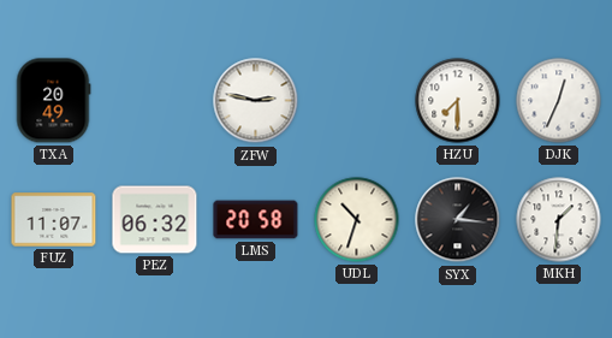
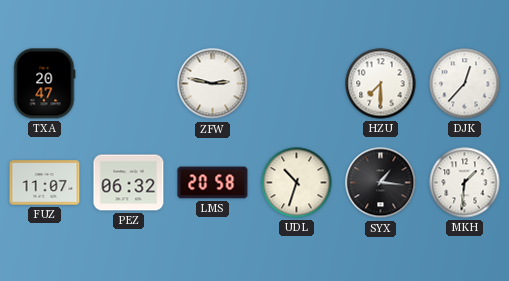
TXA: 20:49 -> 20:47
DJK: 12:34 -> 12:37
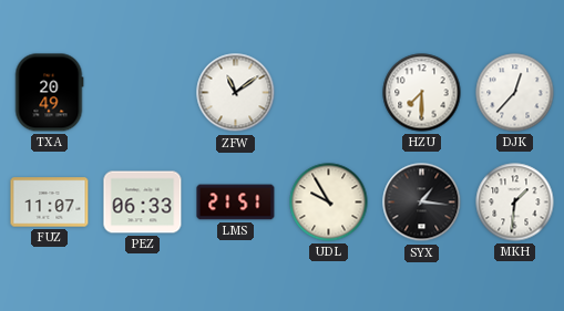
TXA: 20:47 -> 20:49
ZFW: 2:47 -> 11:09
PEZ: 06:32 -> 06:33
LMS: 20:58 -> 21:51
UDL: 10:33 -> 9:55
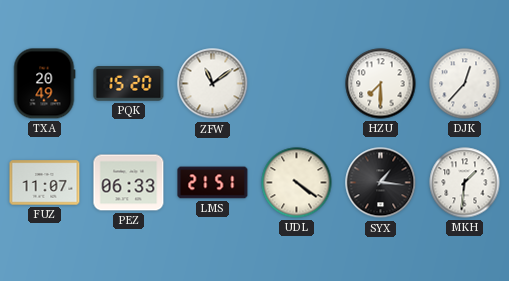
PQK: none -> 15:20
UDL: 9:55 -> 4:21
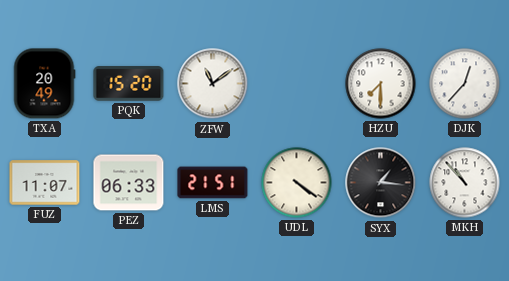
MKH: 1:31 -> 10:53
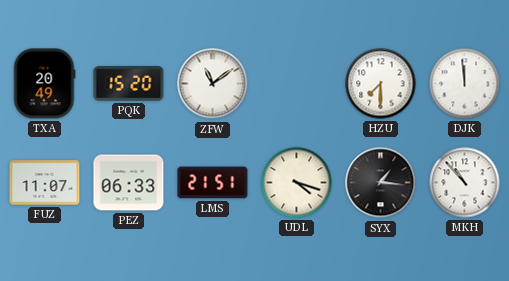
DJK: 12:37 -> 11:59
UDL: 4:21 -> 4:18
